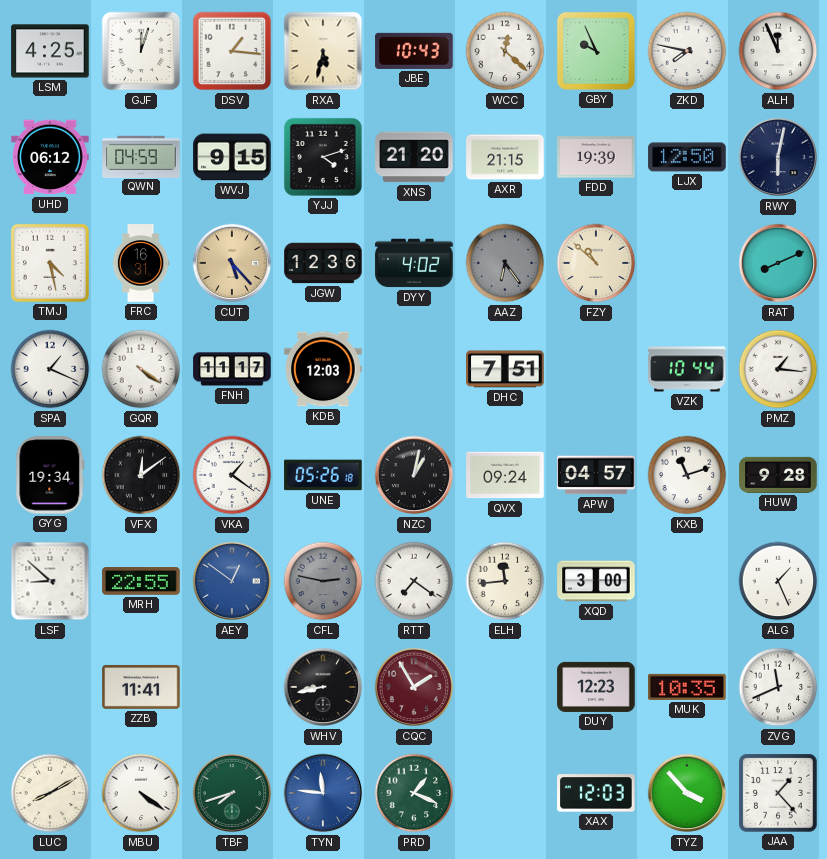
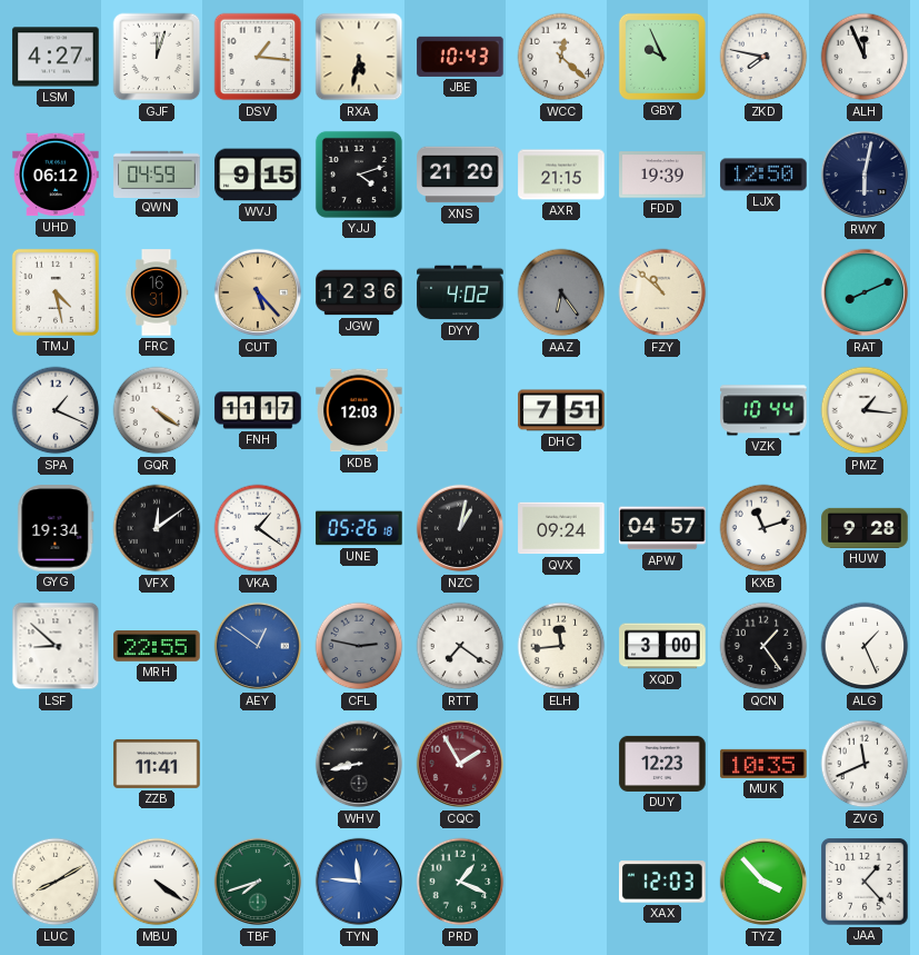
LSM: 4:25 -> 4:27
QCN: none -> 1:24
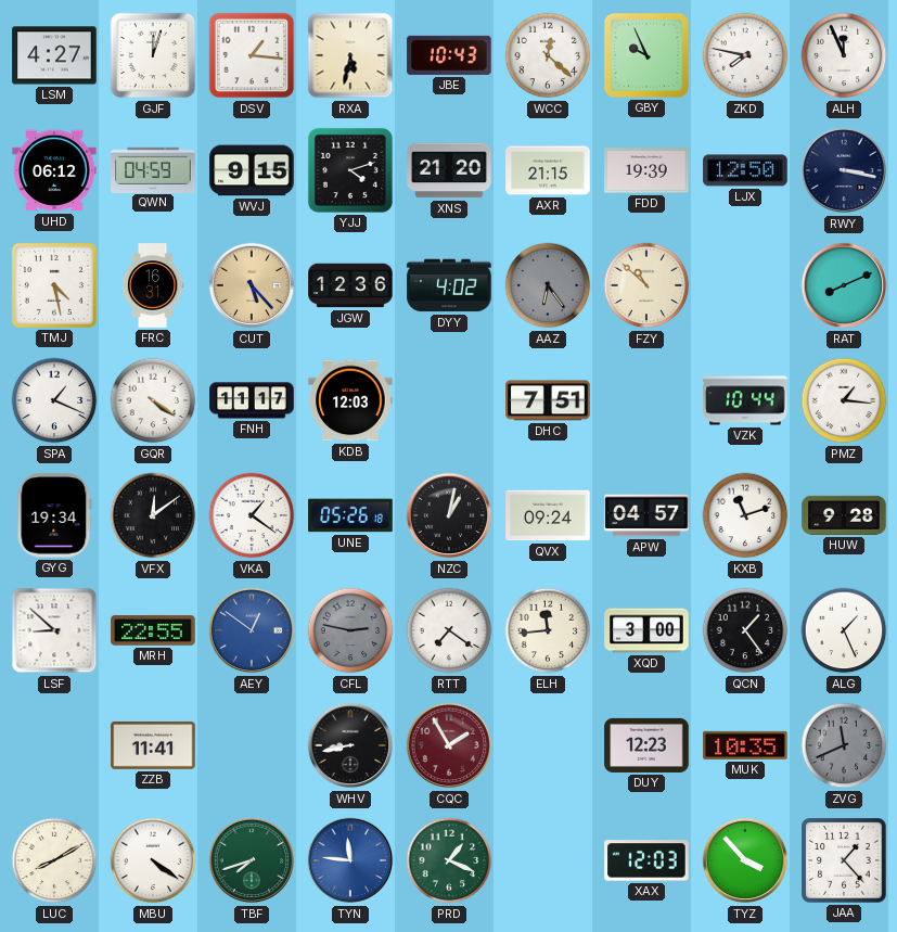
RWY: 6:02 -> 3:17
ZVG dial: white -> grey
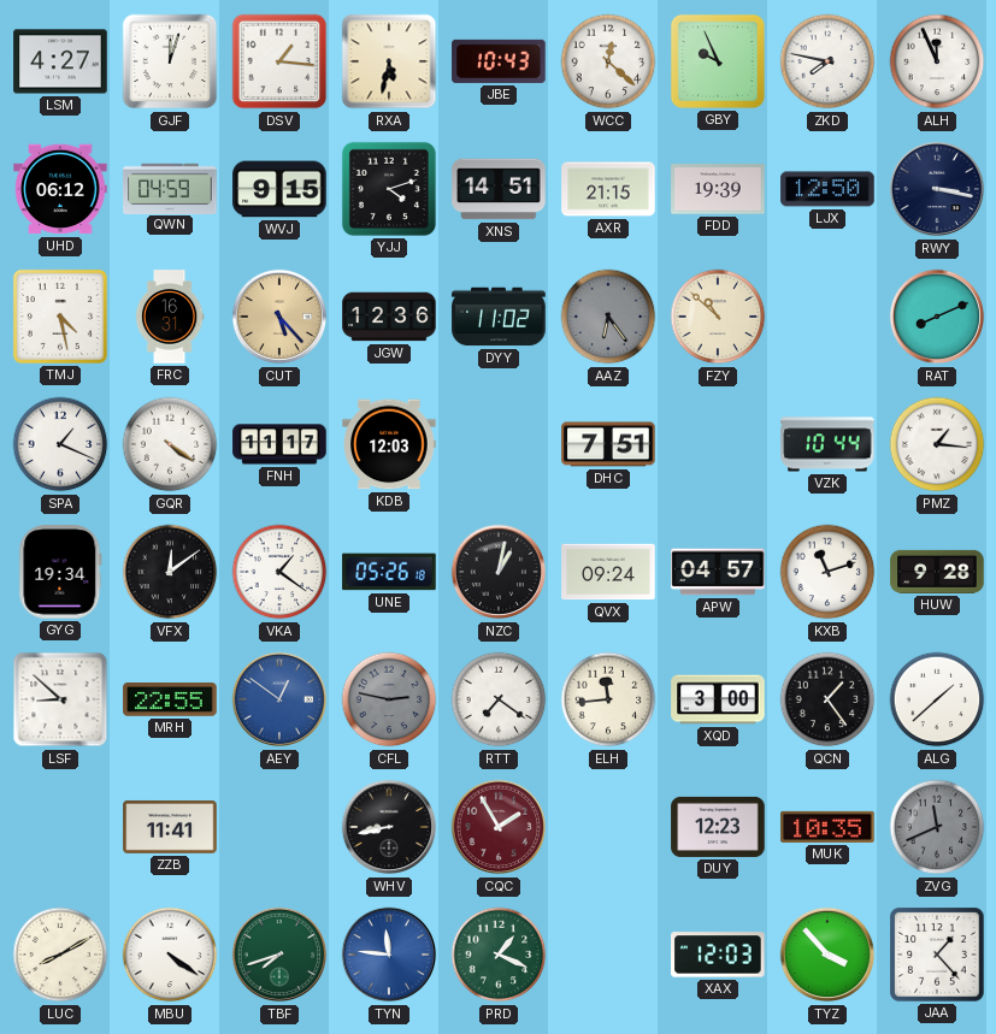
XNS: 21:20 -> 14:51
DYY: 4:02 -> 11:02
ALG: 1:26 -> 1:38
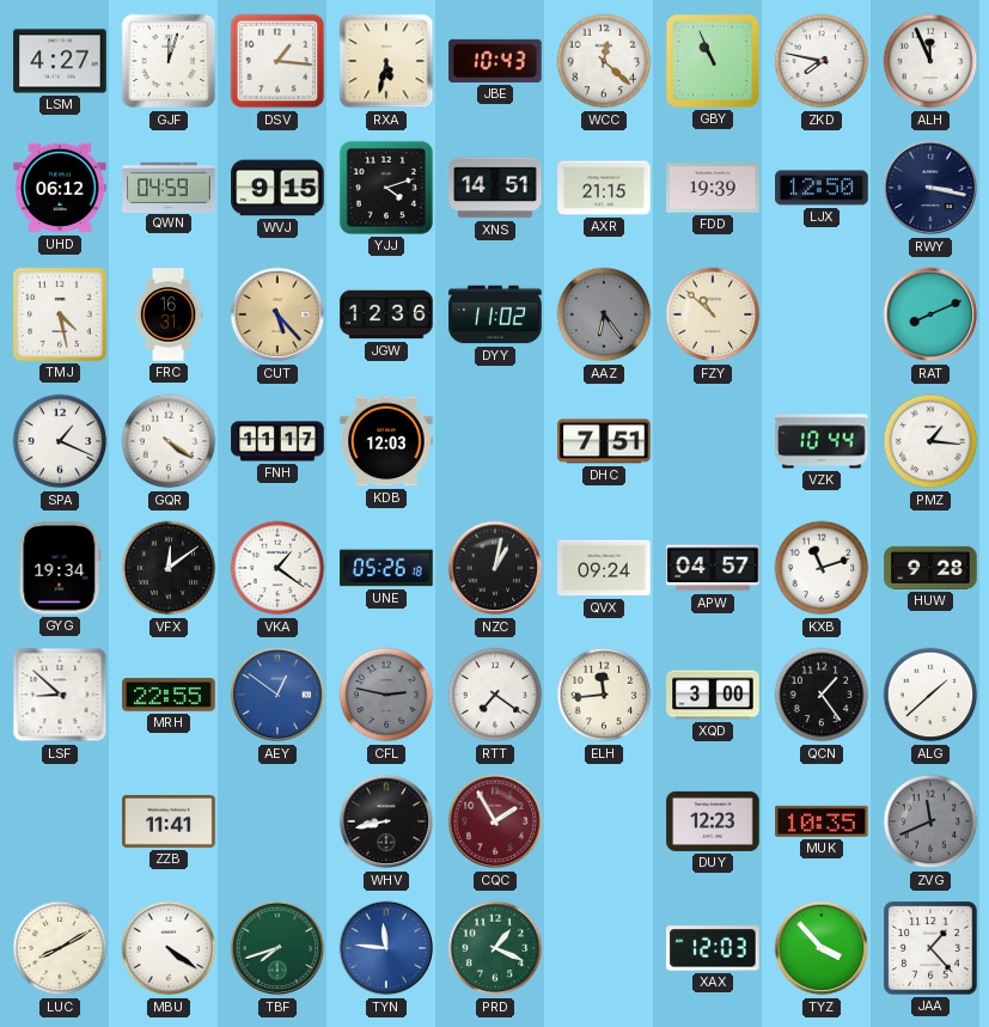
GBY: 9:56 -> 10:56
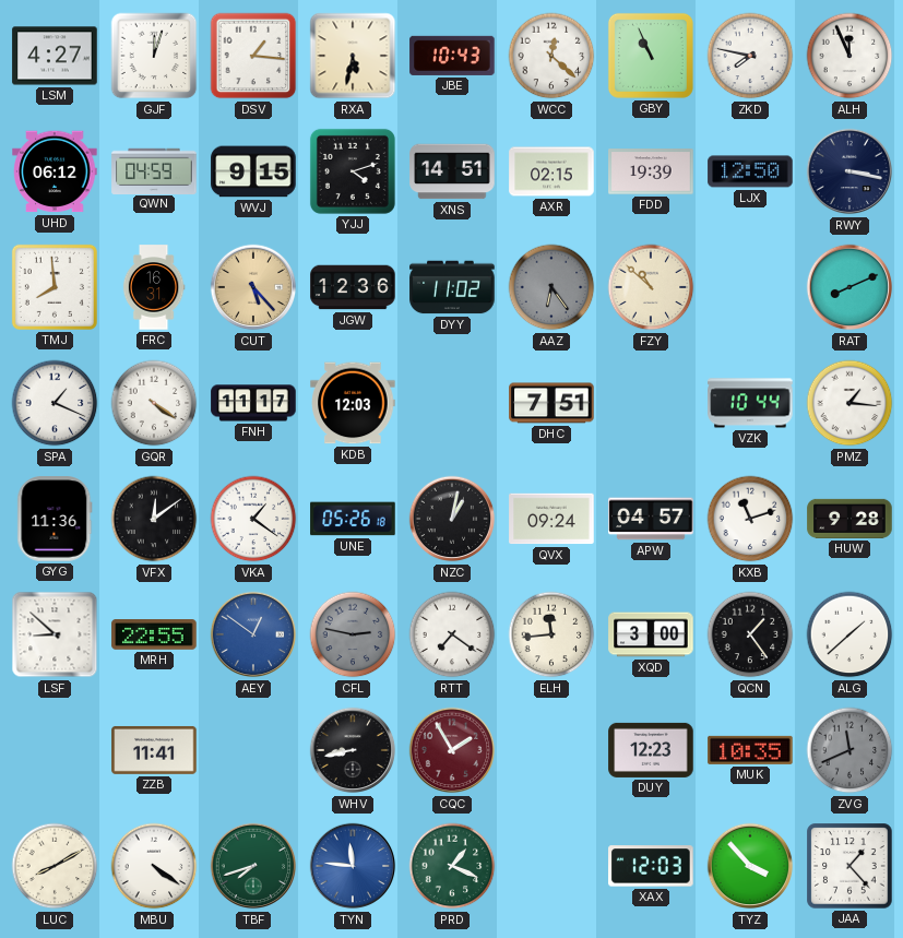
AXR: 21:15 -> 02:15
TMJ: 4:28 -> 7:59
GYG: 19:34 -> 11:36
